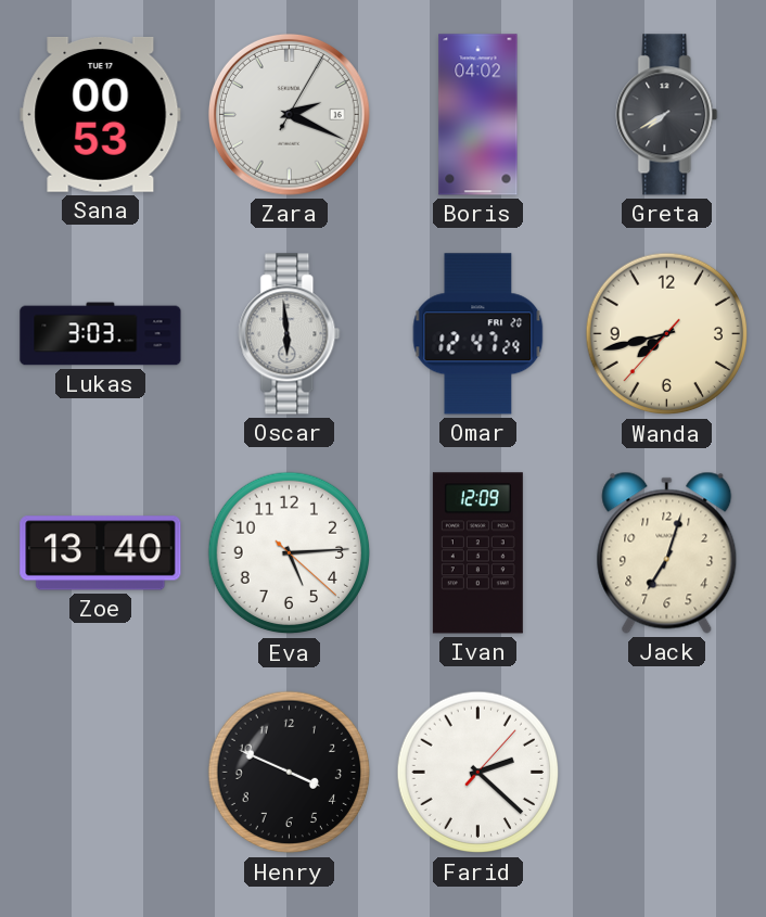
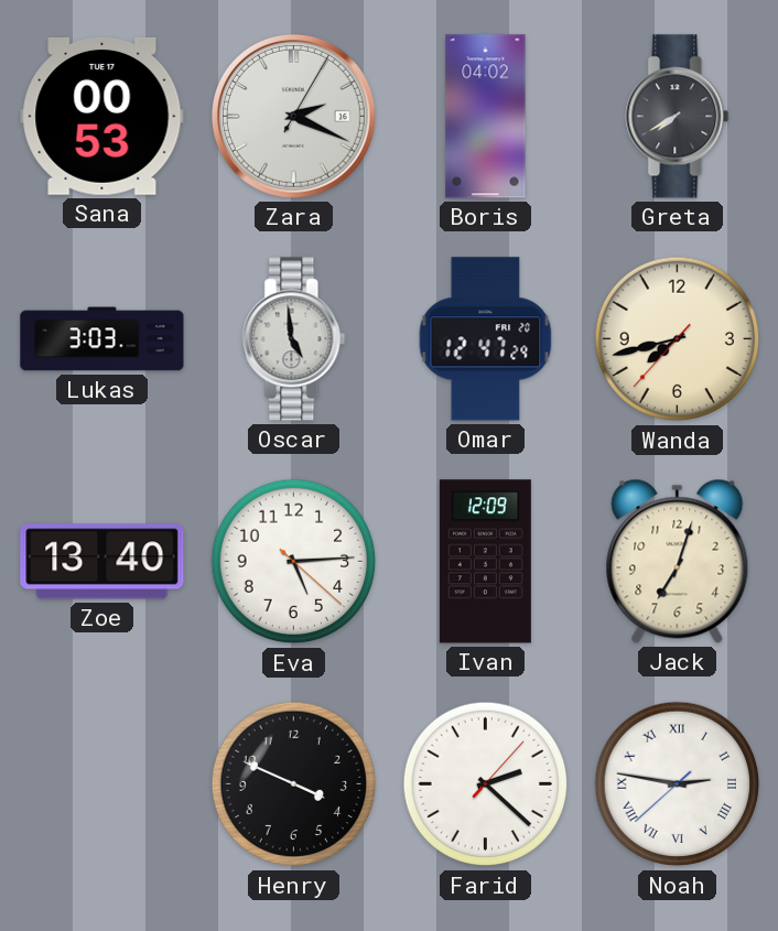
Oscar: 5:59 -> 4:59
Noah: none -> 2:46
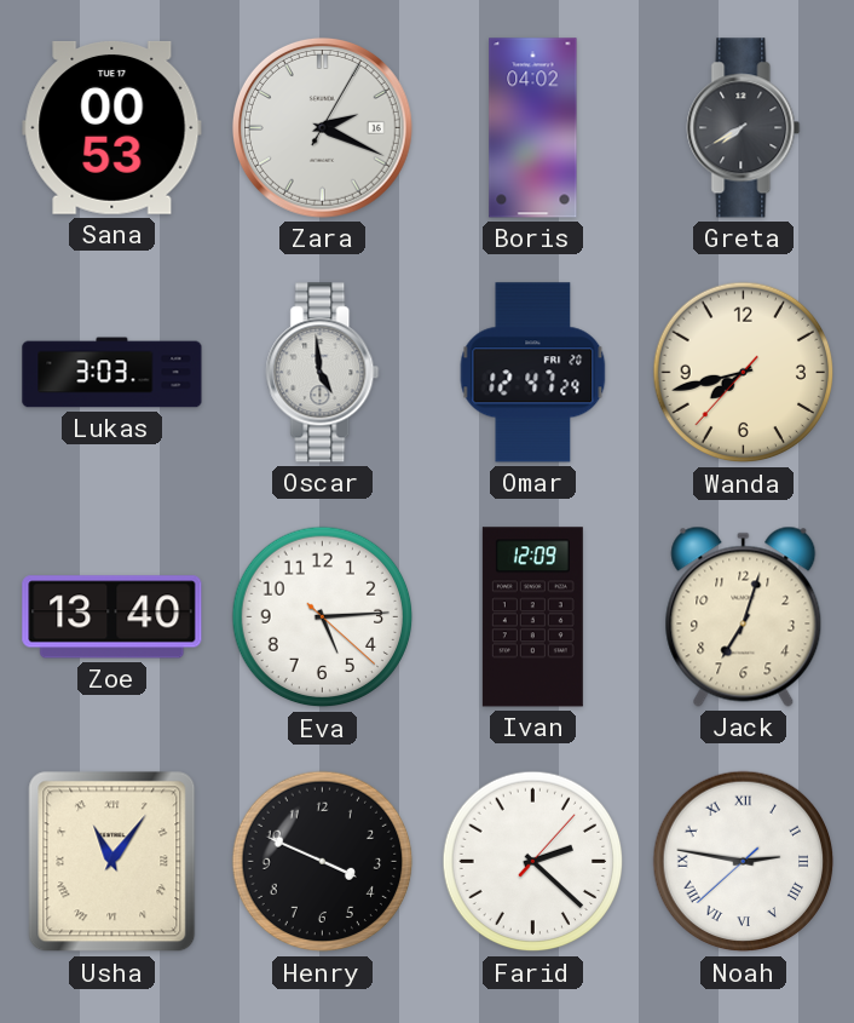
Usha: none -> 11:06
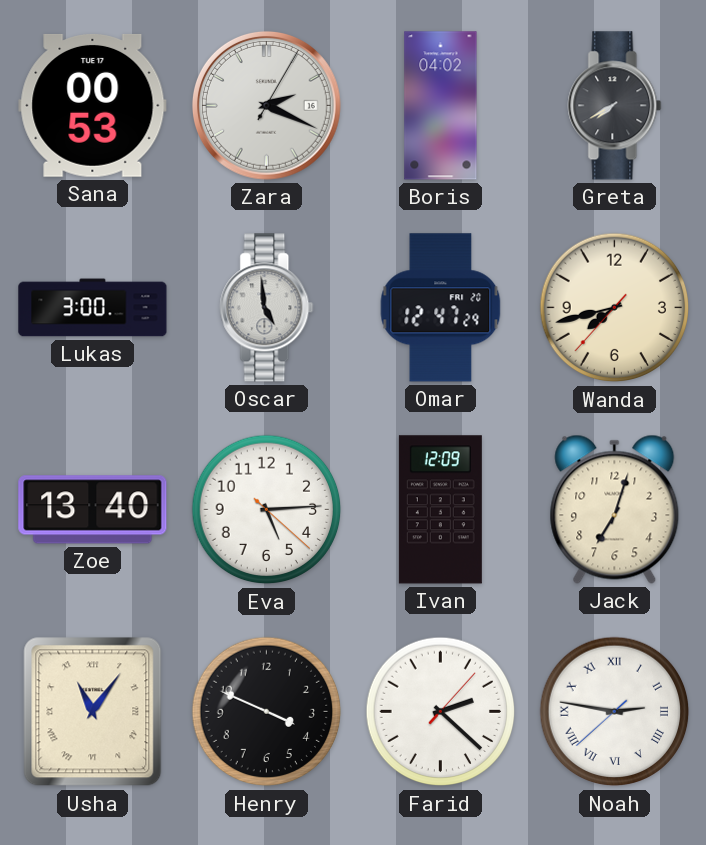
Lukas: 3:03 -> 3:00
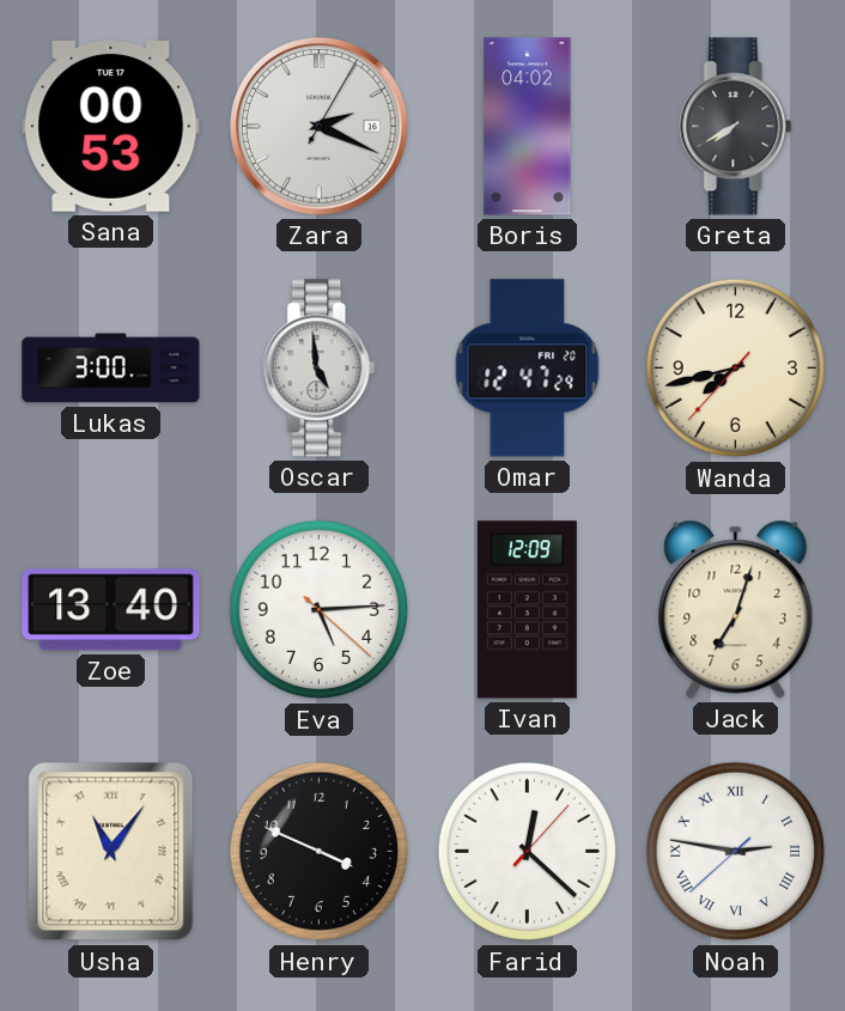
Farid: 2:22 -> 12:22
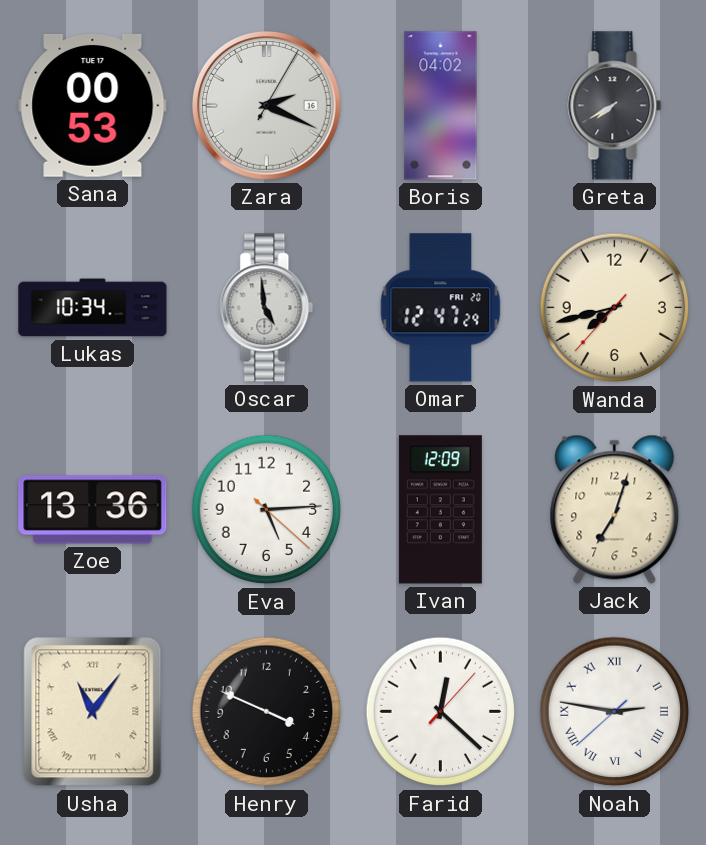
Lukas: 3:00 -> 10:34
Zoe: 13:40 -> 13:36
